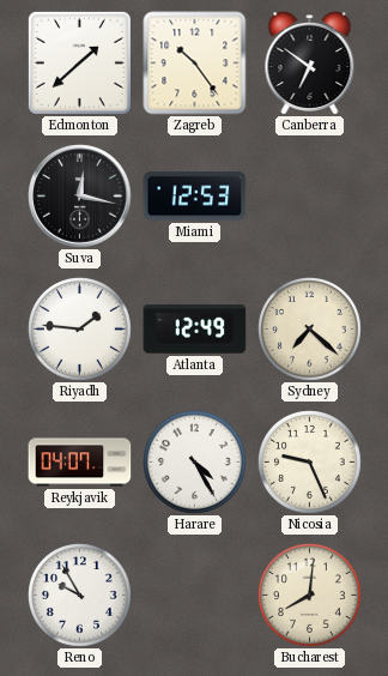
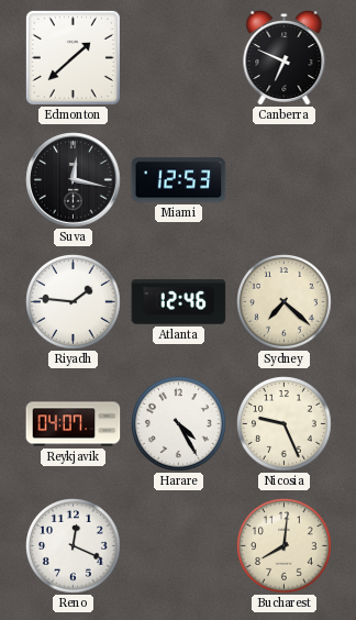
Zagreb: 10:24 -> none
Canberra: 6:51 -> 6:49
Atlanta: 12:49 -> 12:46
Reno: 9:55 -> 12:19
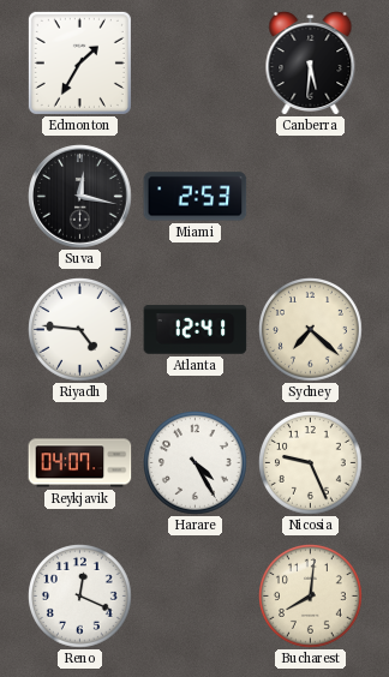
Edmonton: 1:38 -> 1:35
Canberra: 6:49 -> 5:31
Miami: 12:53 -> 2:53
Riyadh: 1:46 -> 4:46
Atlanta: 12:46 -> 12:41
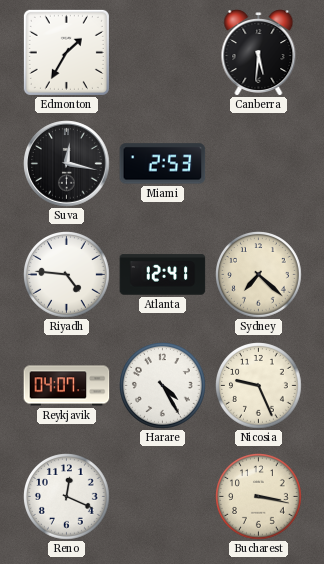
Bucharest: 8:01 -> 3:17
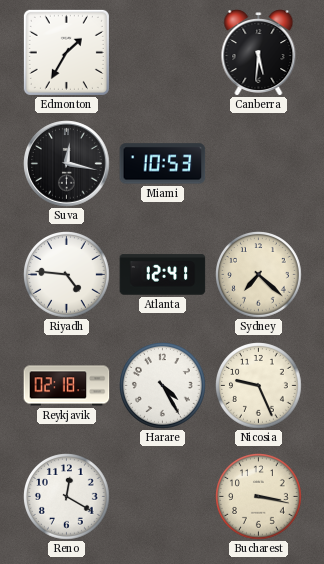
Miami: 2:53 -> 10:53
Reykjavik: 04:07 -> 02:18
Reno: 12:19 -> 12:20
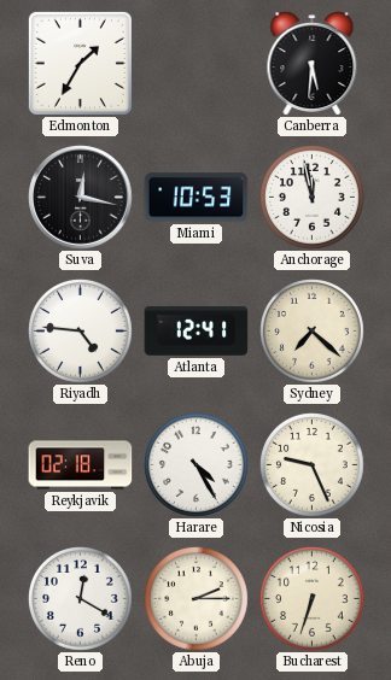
Anchorage: none -> 11:58
Abuja: none -> 2:15
Bucharest: 3:17 -> 6:33
